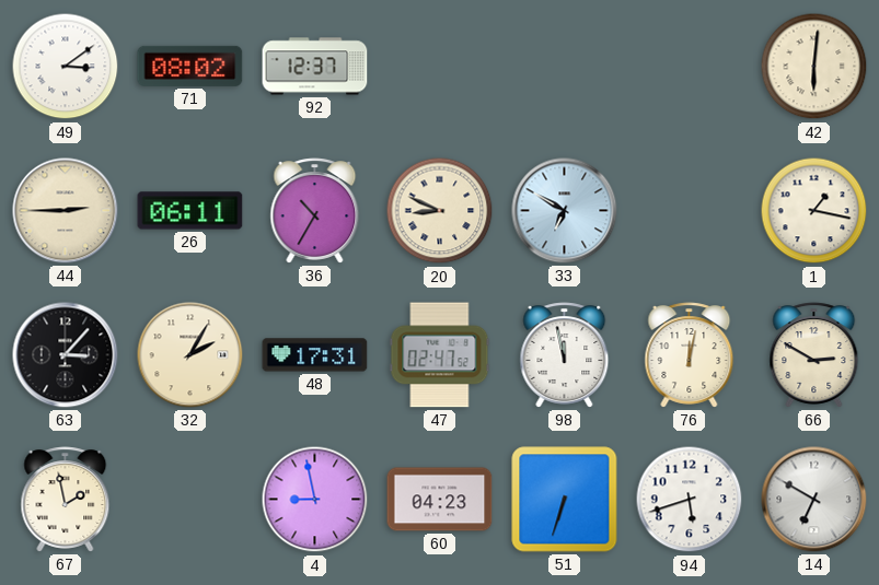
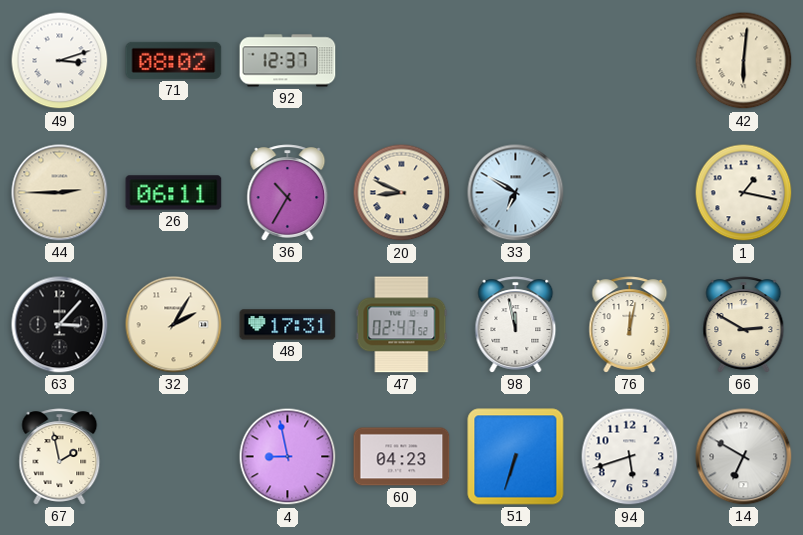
49: 3:09 -> 3:12
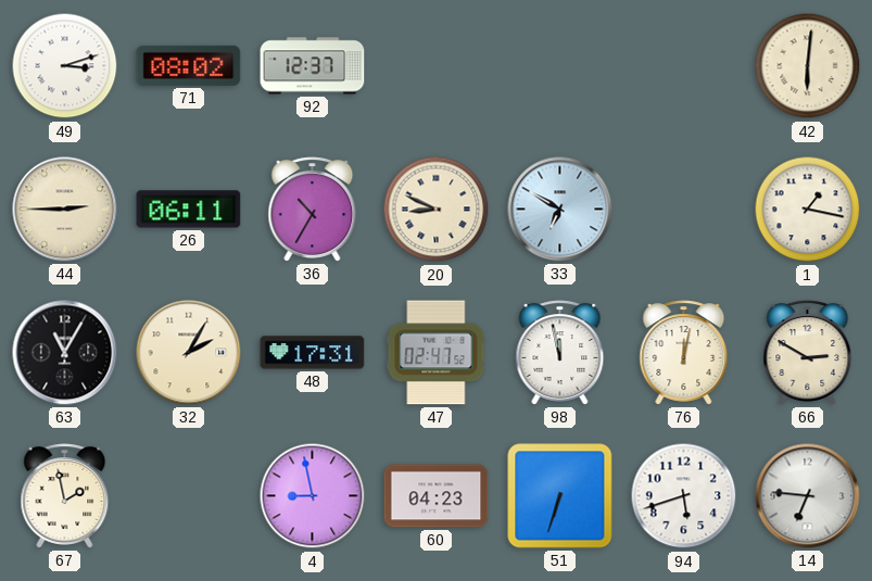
63: 3:07 -> 11:05
14: 6:50 -> 6:46
